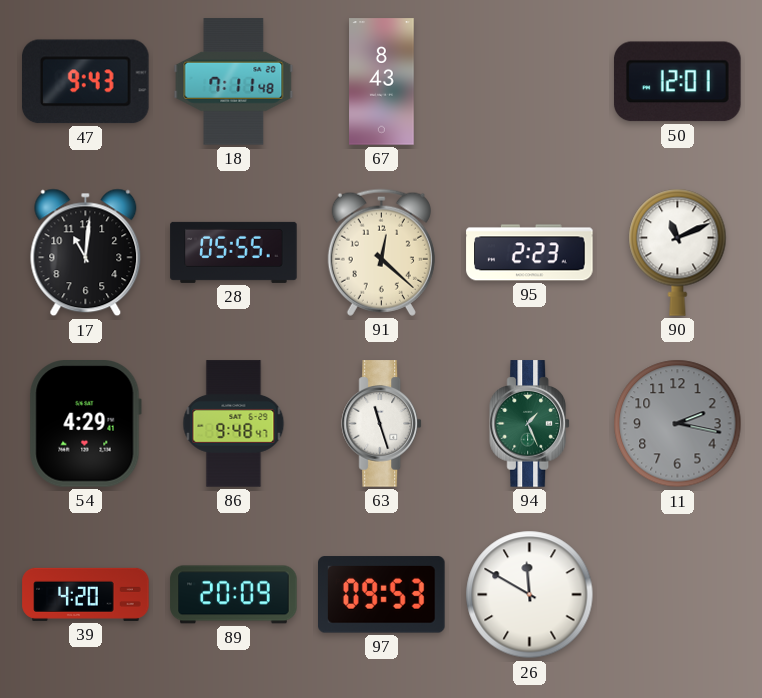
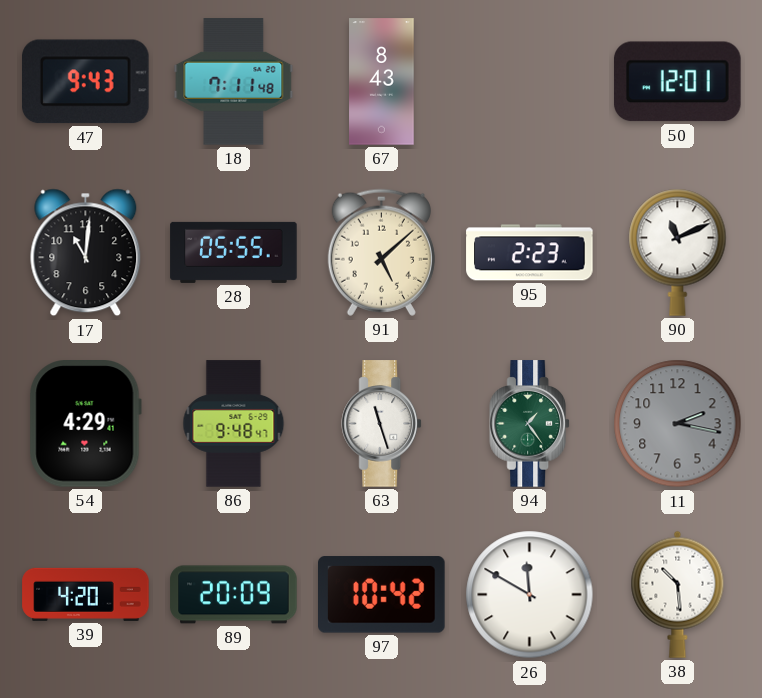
91: 12:22 -> 5:08
94: 1:26 -> 1:24
97: 09:53 -> 10:42
38: none -> 10:29
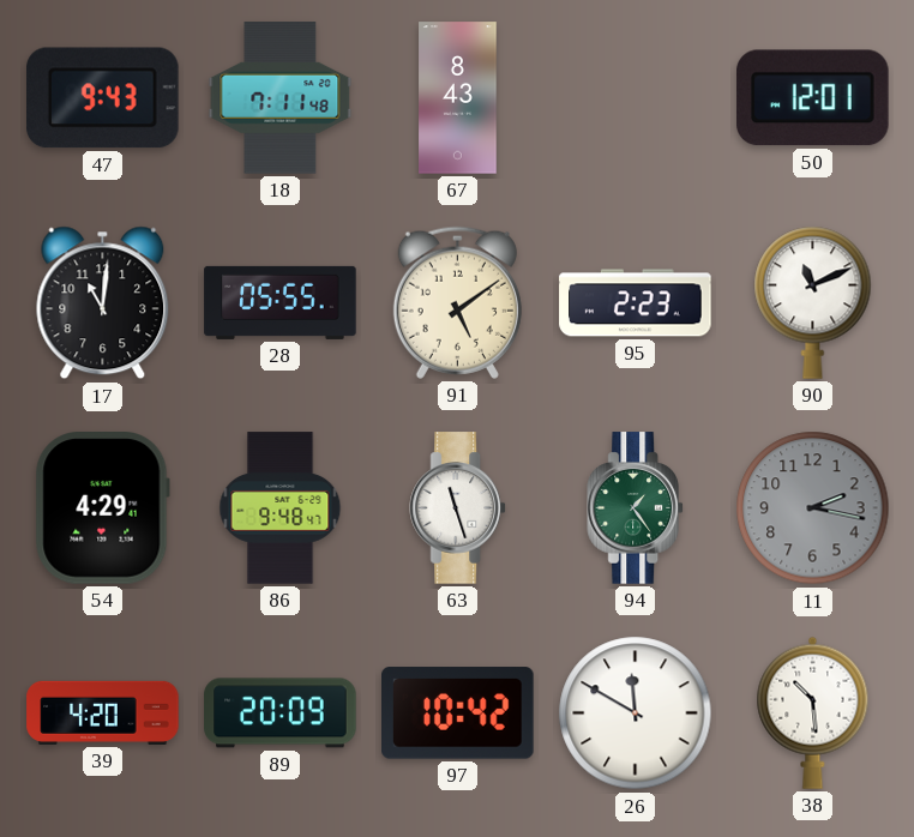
91: 5:08 -> 5:09
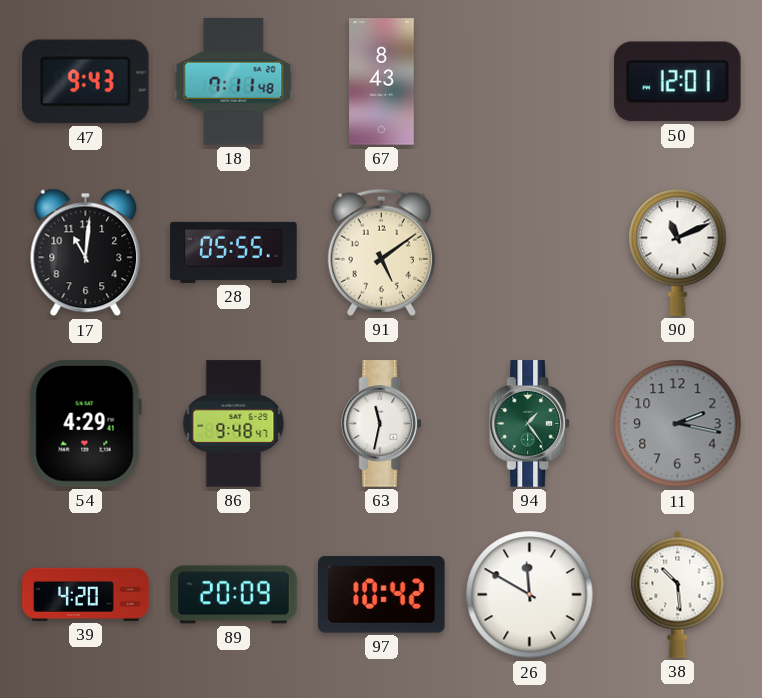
95: 2:23 -> none
63: 11:27 -> 11:32
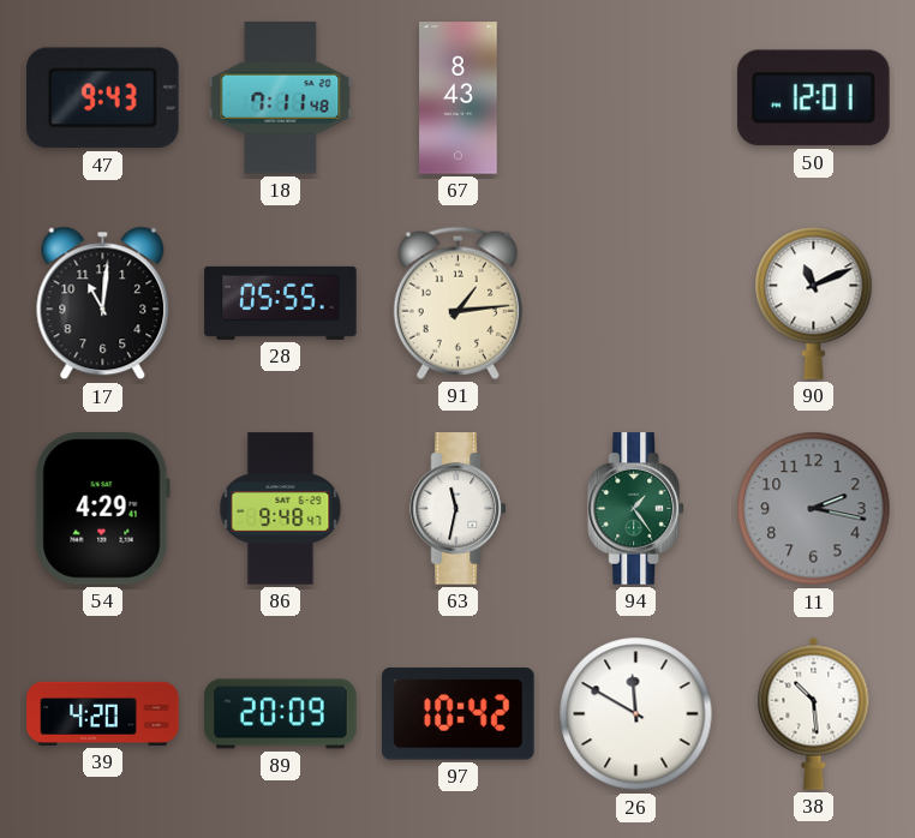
91: 5:09 -> 1:14
